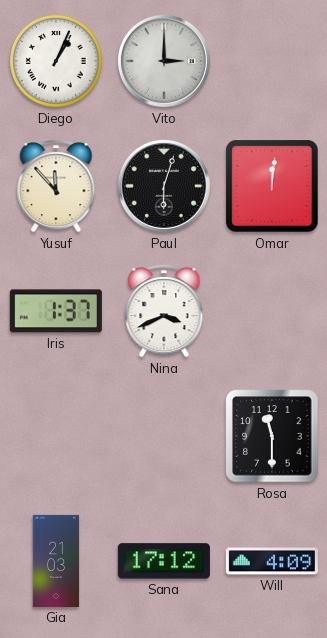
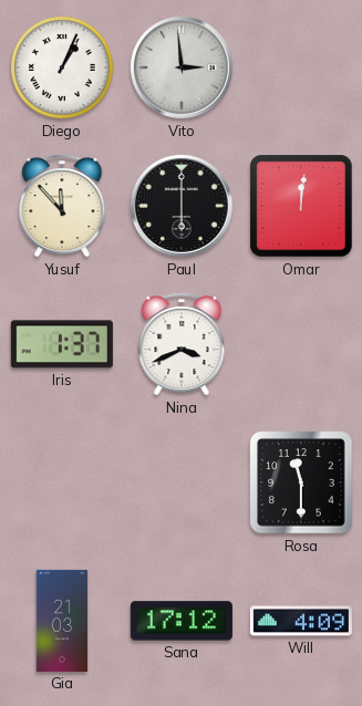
Vito: 3:00 -> 2:59
Paul: 6:03 -> 6:00
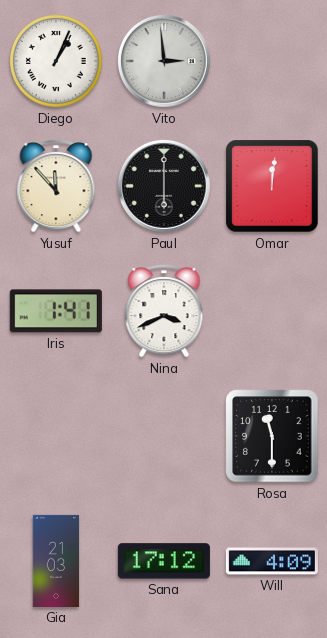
Iris: 1:37 -> 1:41
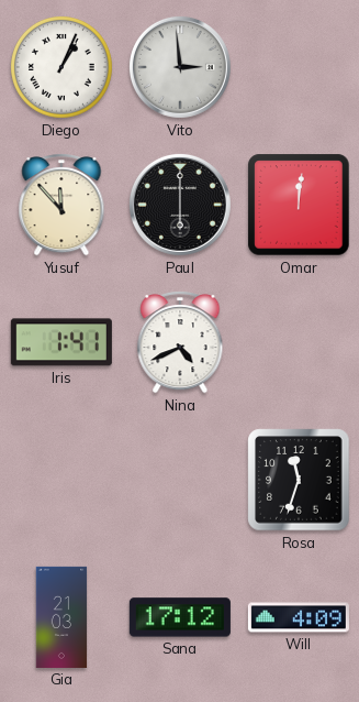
Nina: 3:41 -> 4:41
Rosa: 11:30 -> 11:33
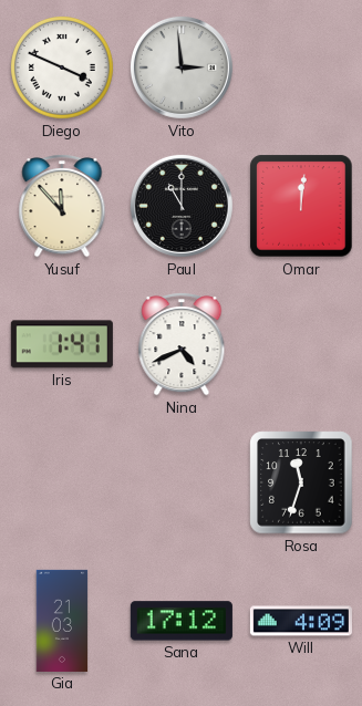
Diego: 1:04 -> 3:49
Paul: 6:00 -> 11:00
